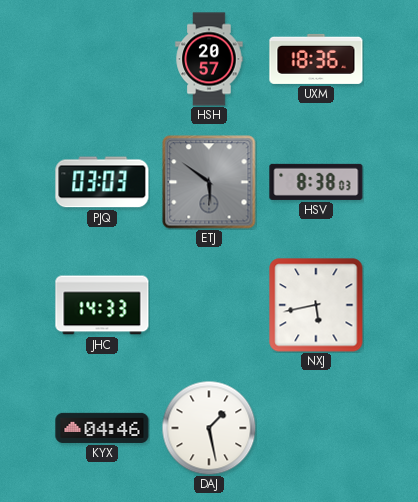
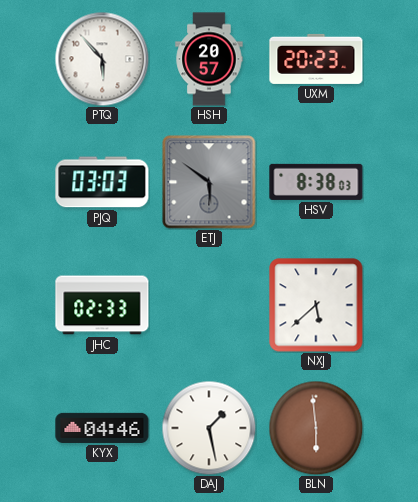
PTQ: none -> 5:53
UXM: 18:36 -> 20:23
JHC: 14:33 -> 02:33
NXJ: 5:43 -> 5:38
BLN: none -> 5:59
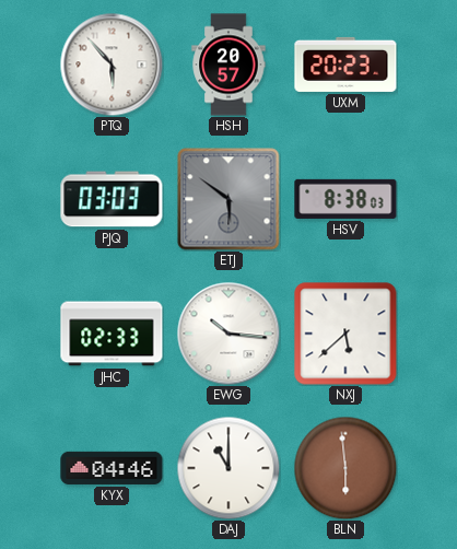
EWG: none -> 10:16
DAJ: 1:28 -> 11:00
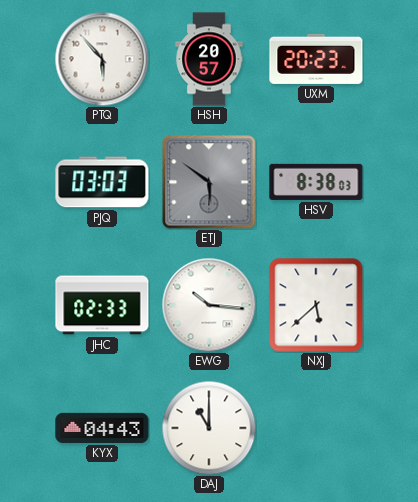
KYX: 04:46 -> 04:43
BLN: 5:59 -> none
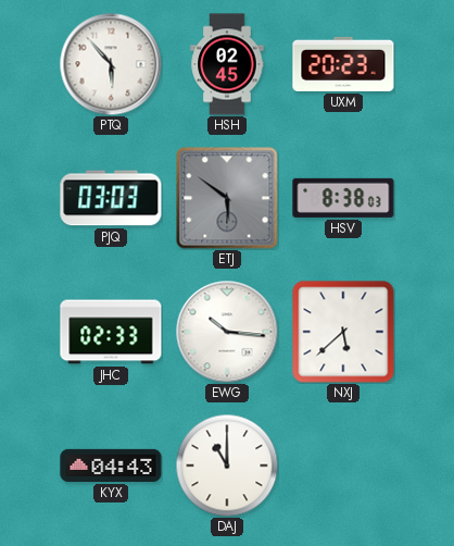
HSH: 20:57 -> 02:45
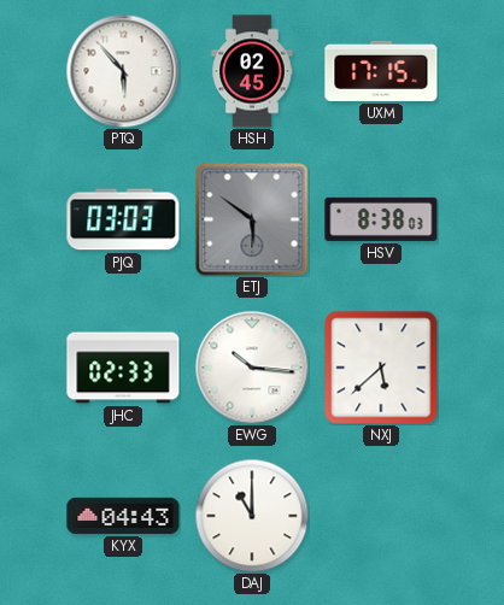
UXM: 20:23 -> 17:15
